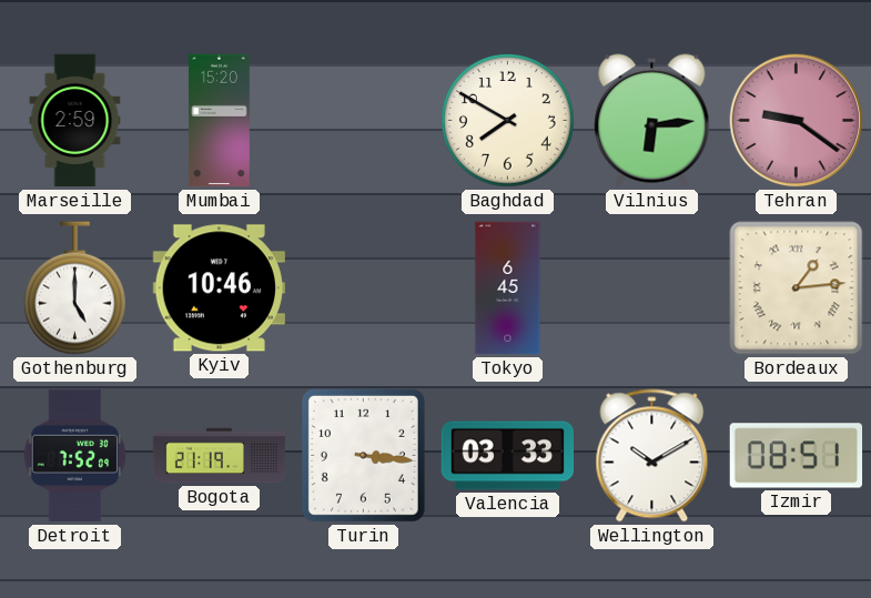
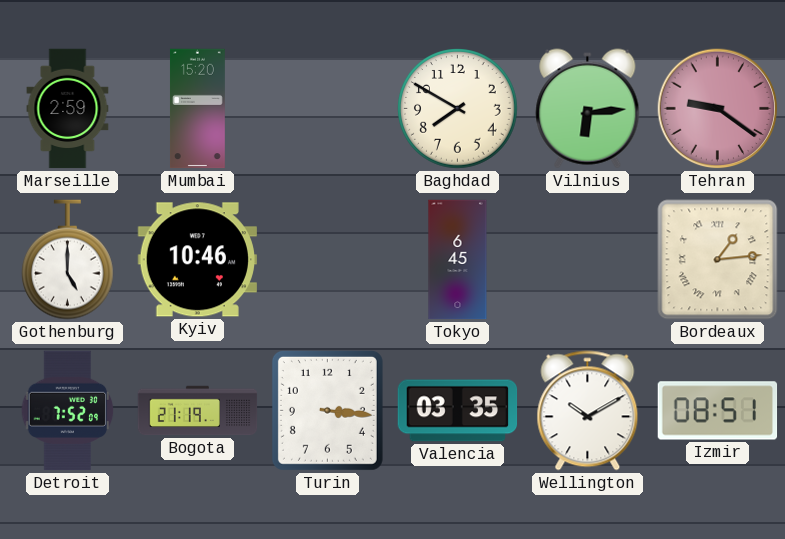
Valencia: 03:33 -> 03:35
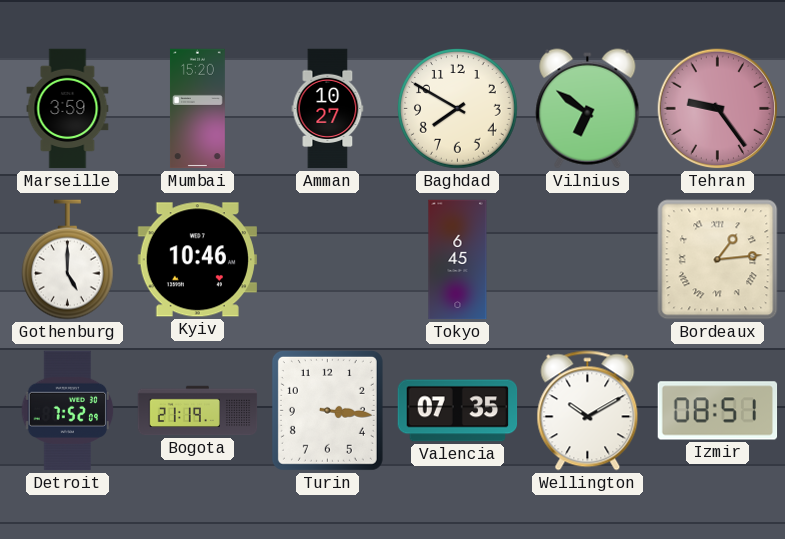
Marseille: 2:59 -> 3:59
Amman: none -> 10:27
Vilnius: 6:14 -> 6:51
Tehran: 9:21 -> 9:24
Valencia: 03:35 -> 07:35
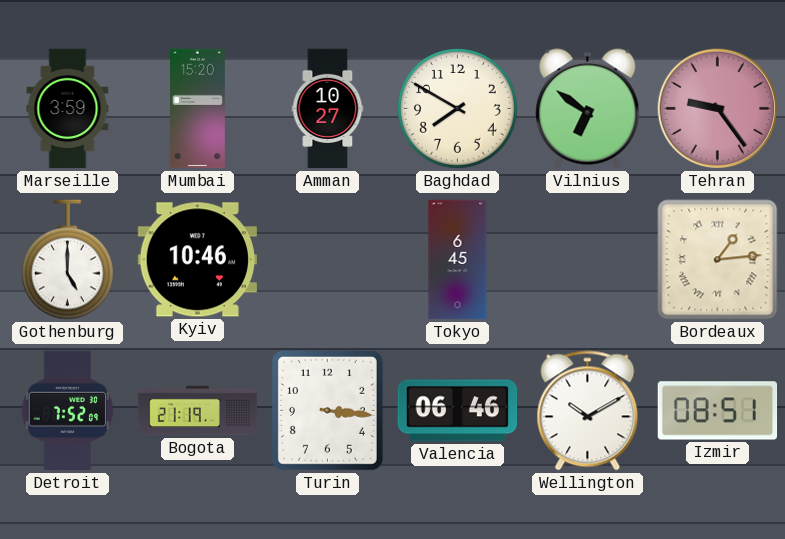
Valencia: 07:35 -> 06:46
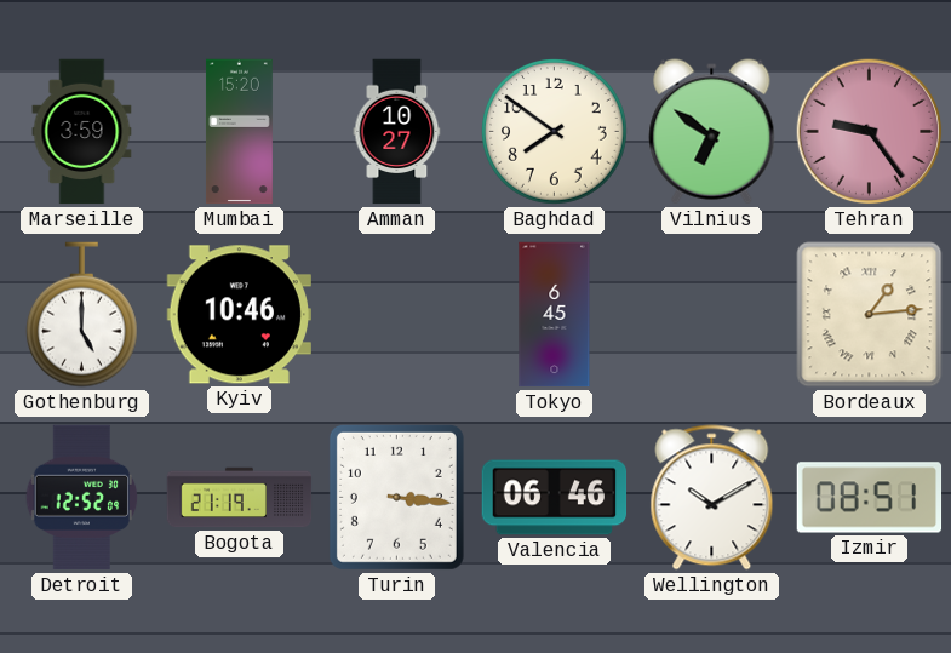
Baghdad: 7:50 -> 7:51
Detroit: 7:52 -> 12:52
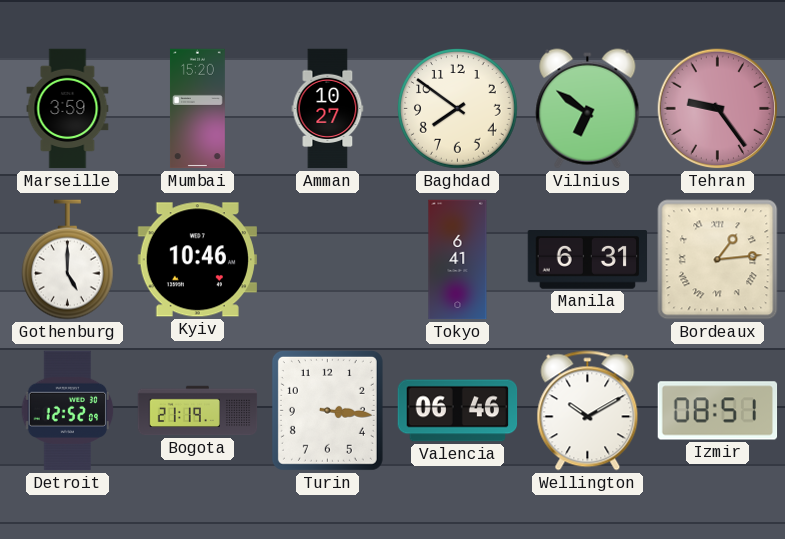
Tokyo: 6:45 -> 6:41
Manila: none -> 6:31
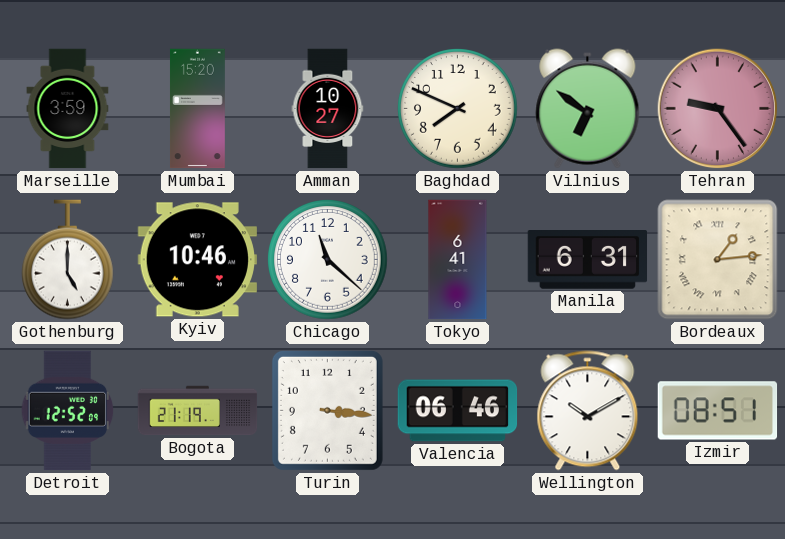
Baghdad: 7:51 -> 7:49
Chicago: none -> 11:22
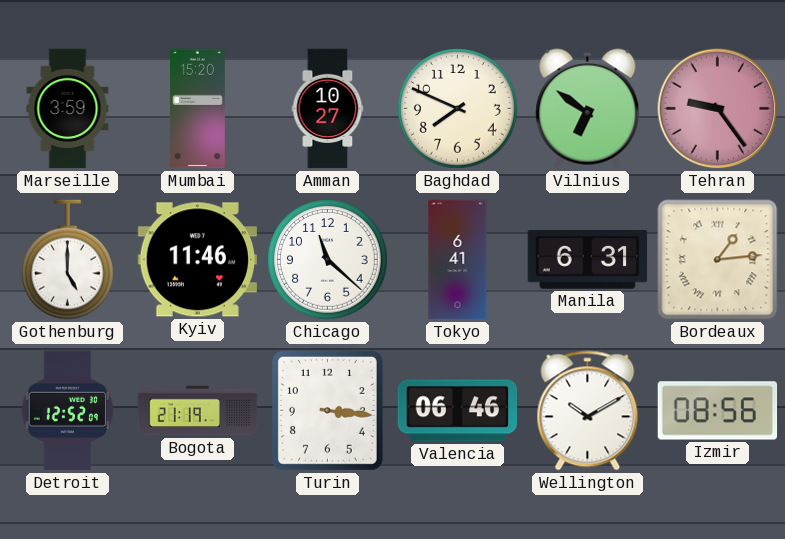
Kyiv: 10:46 -> 11:46
Izmir: 08:51 -> 08:56
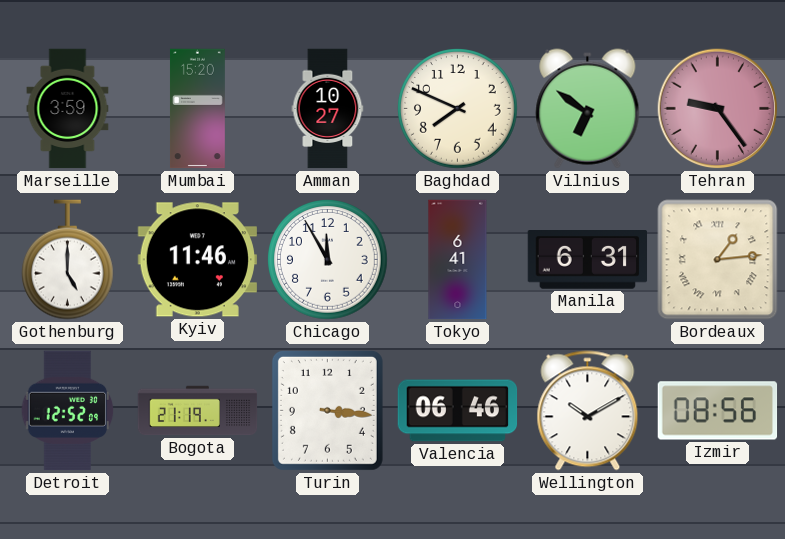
Chicago: 11:22 -> 11:55
